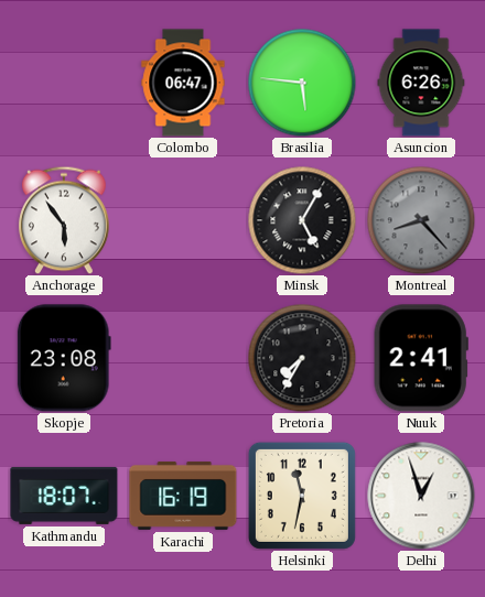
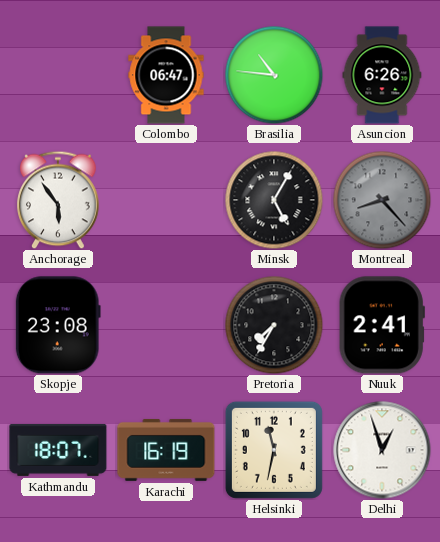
Brasilia: 5:46 -> 10:46
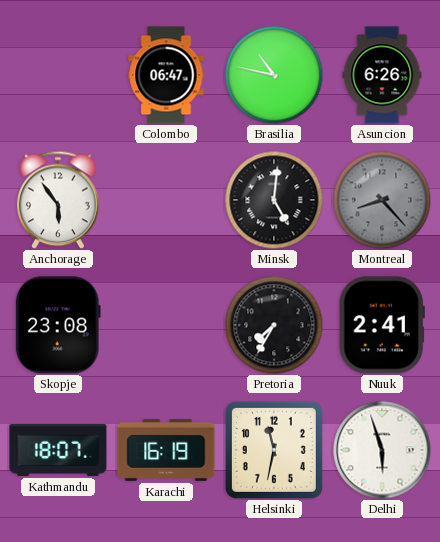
Brasilia: 10:46 -> 10:47
Minsk: 5:05 -> 5:01
Delhi: 12:57 -> 5:57
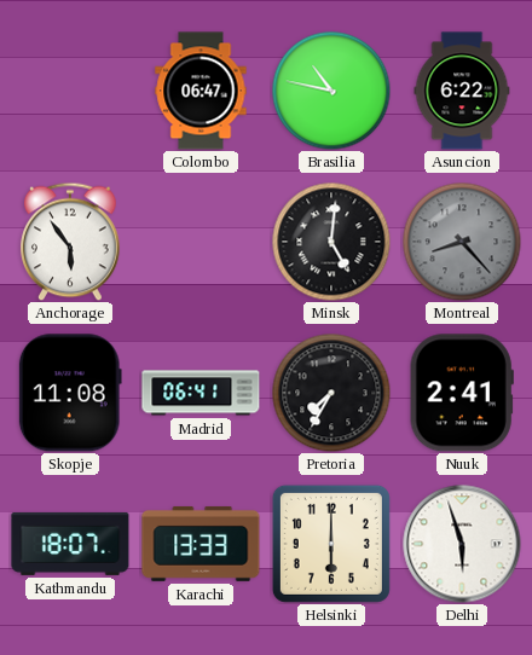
Asuncion: 6:26 -> 6:22
Skopje: 23:08 -> 11:08
Madrid: none -> 06:41
Karachi: 16:19 -> 13:33
Helsinki: 11:32 -> 6:00
